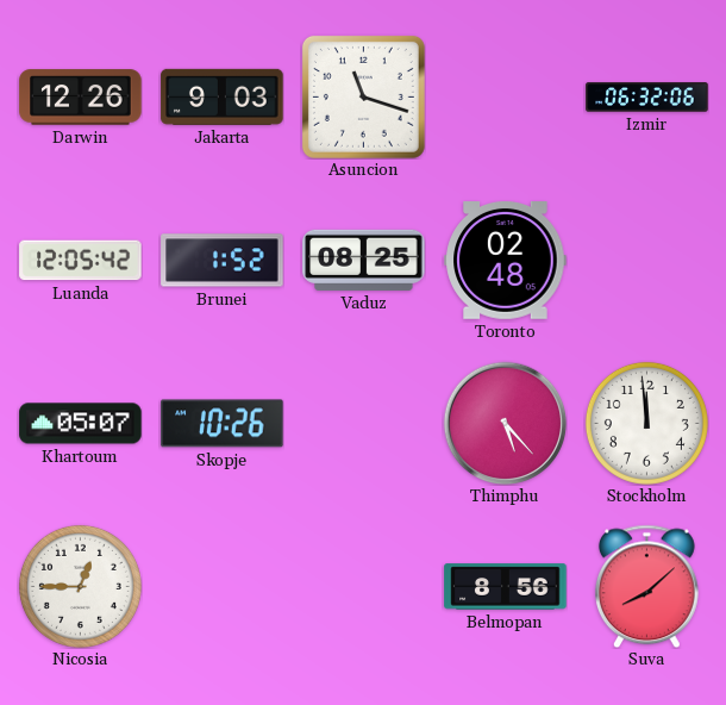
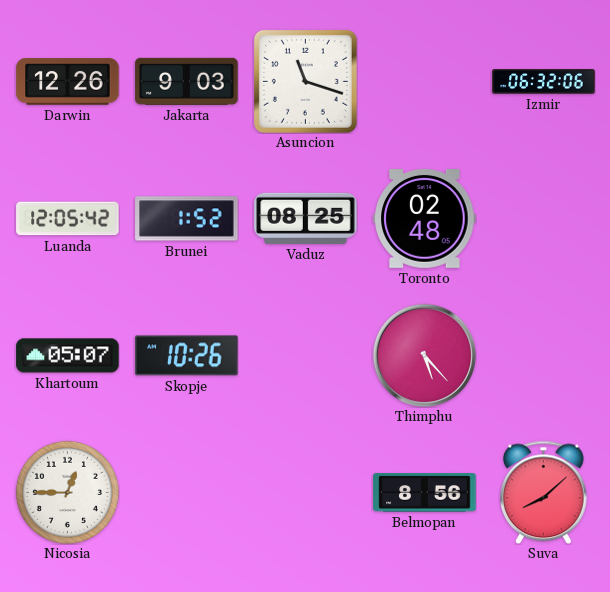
Stockholm: 11:59 -> none
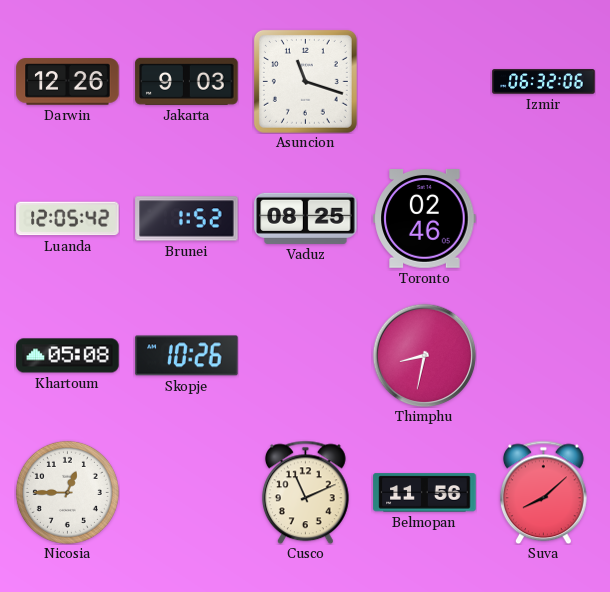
Toronto: 02:48 -> 02:46
Khartoum: 05:07 -> 05:08
Thimphu: 5:23 -> 8:32
Cusco: none -> 11:11
Belmopan: 8:56 -> 11:56
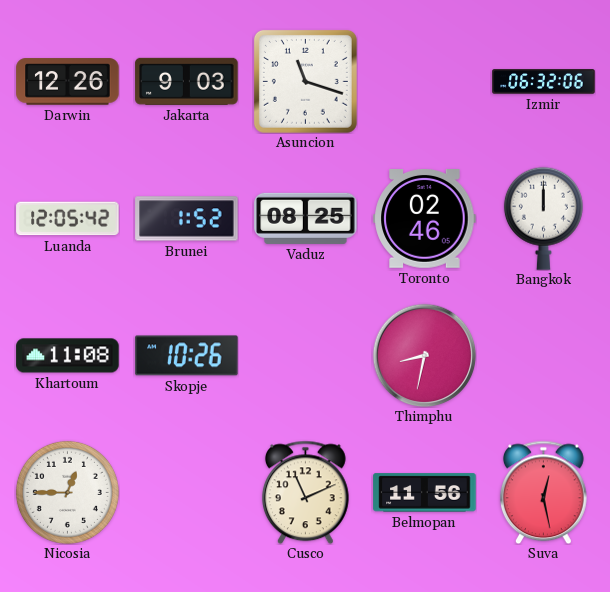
Bangkok: none -> 12:00
Khartoum: 05:08 -> 11:08
Suva: 8:08 -> 12:28
